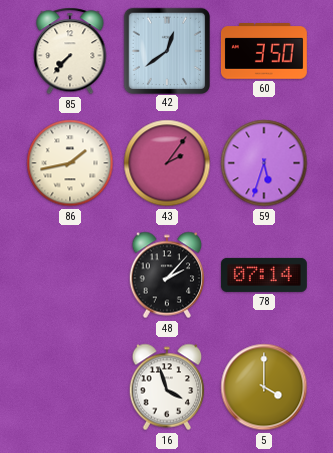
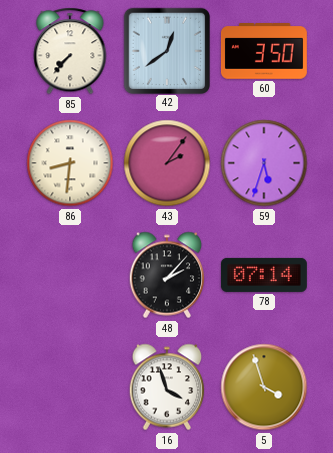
86: 1:43 -> 8:31
5: 4:00 -> 3:57
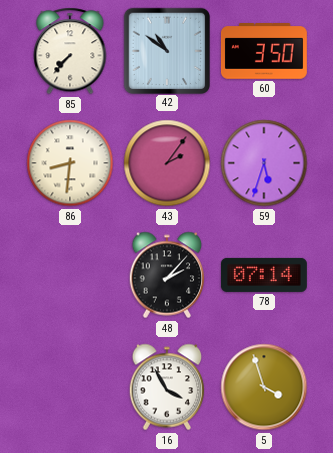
42: 12:39 -> 10:51
16: 3:57 -> 3:55
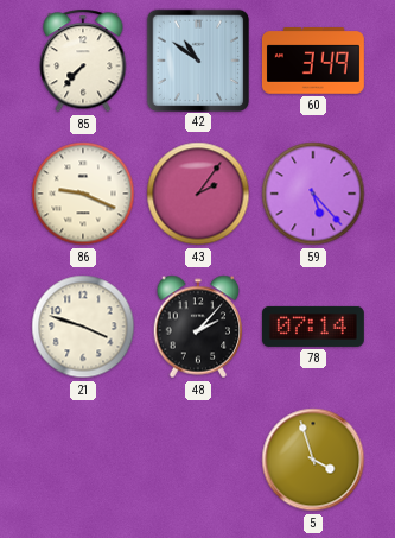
60: 3:50 -> 3:49
86: 8:31 -> 9:19
59: 5:33 -> 5:23
21: none -> 3:48
16: 3:55 -> none
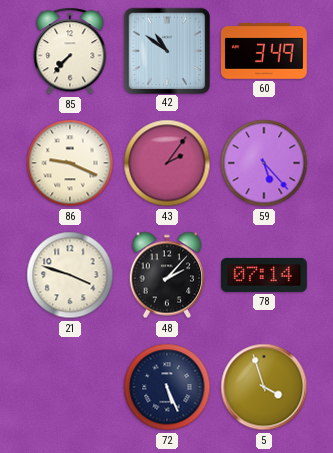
72: none -> 5:26
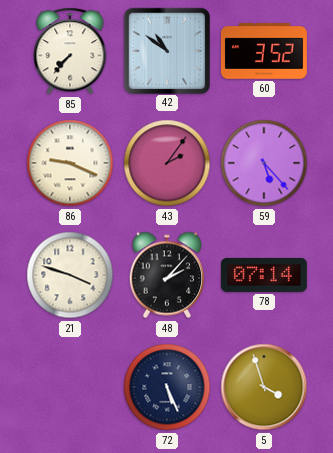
60: 3:49 -> 3:52
